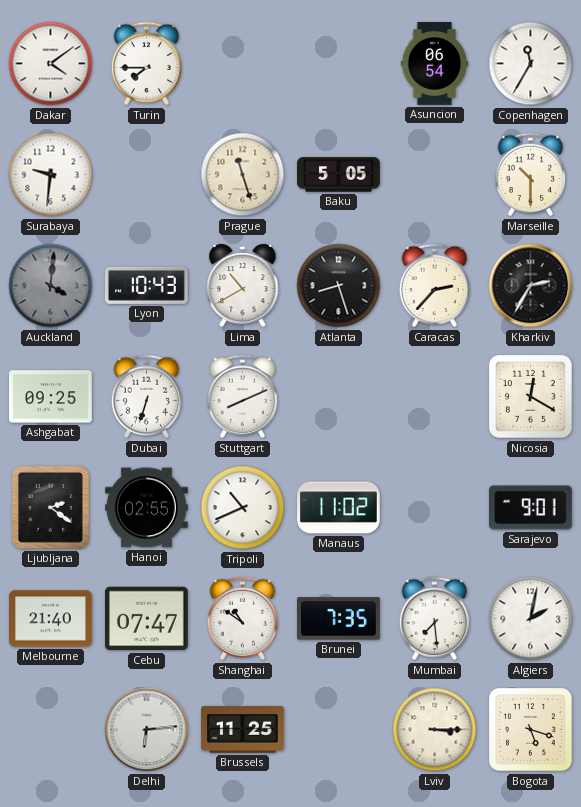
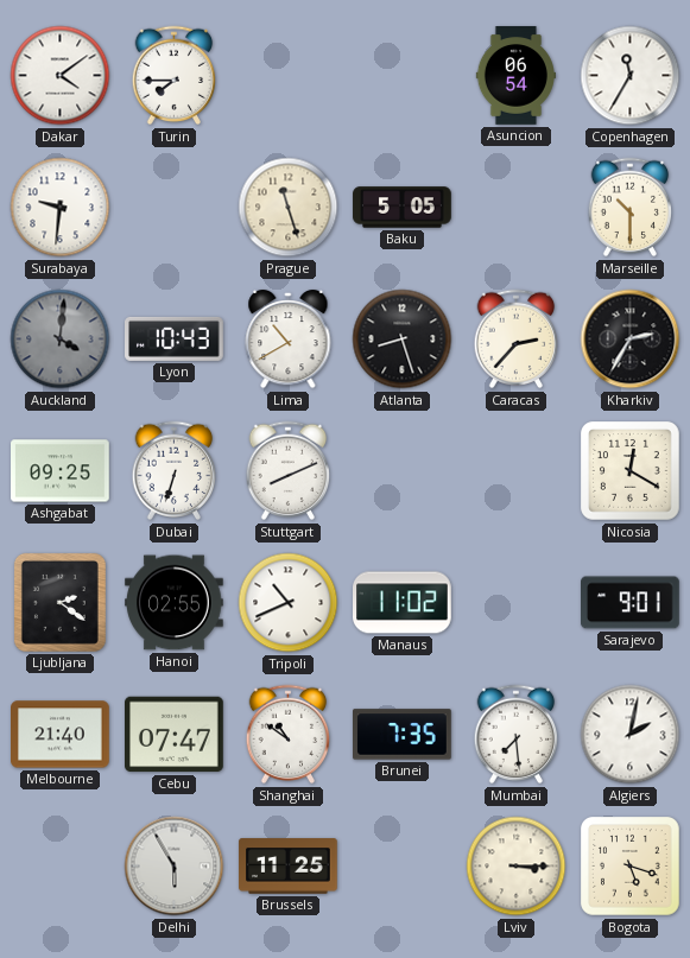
Delhi: 6:14 -> 5:55
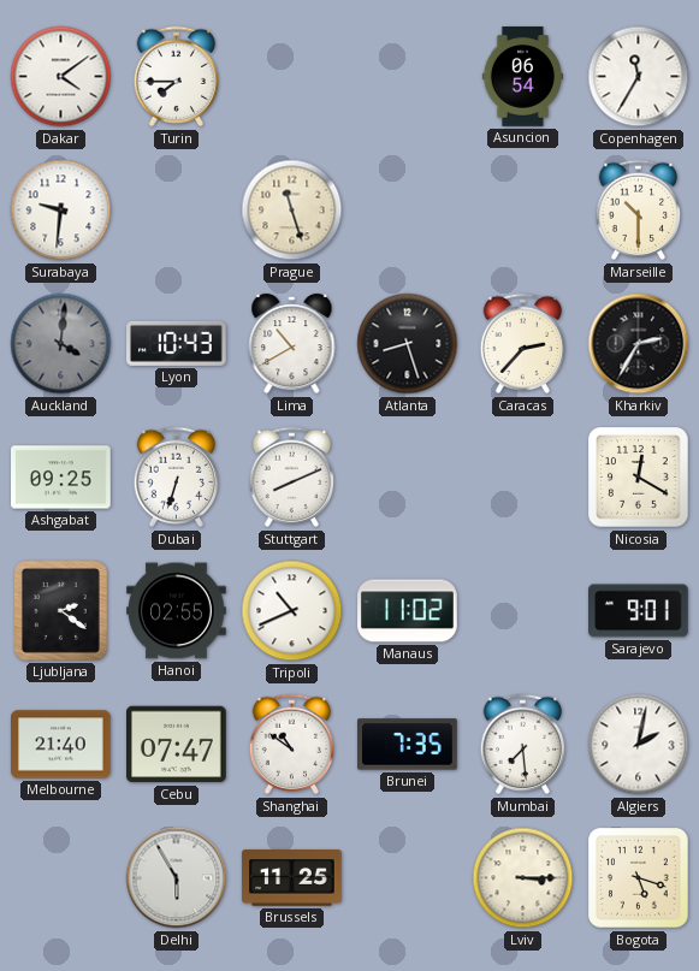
Baku: 5:05 -> none
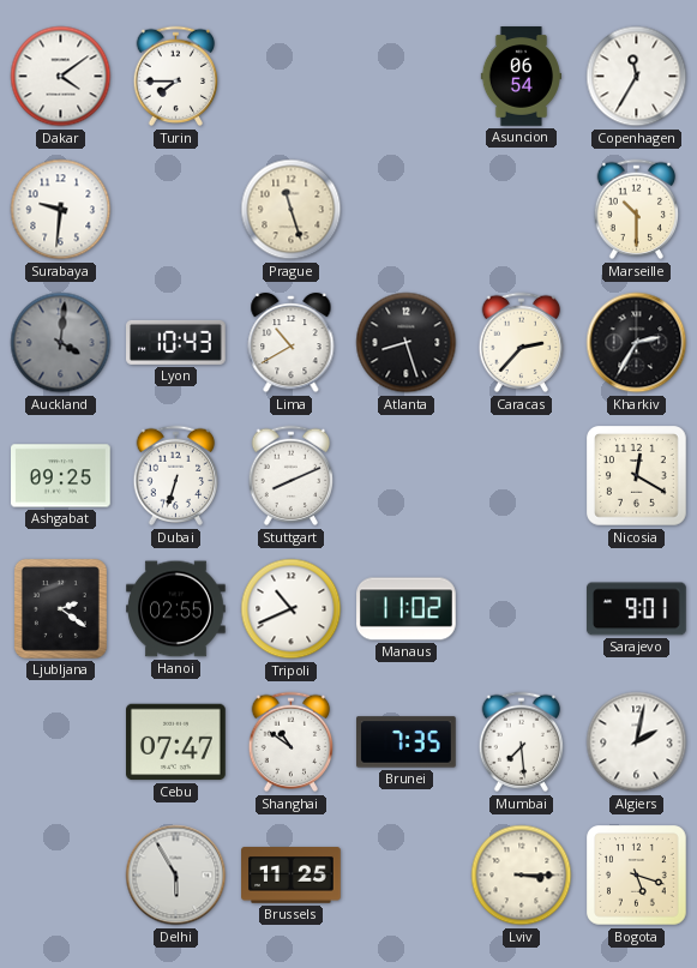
Melbourne: 21:40 -> none
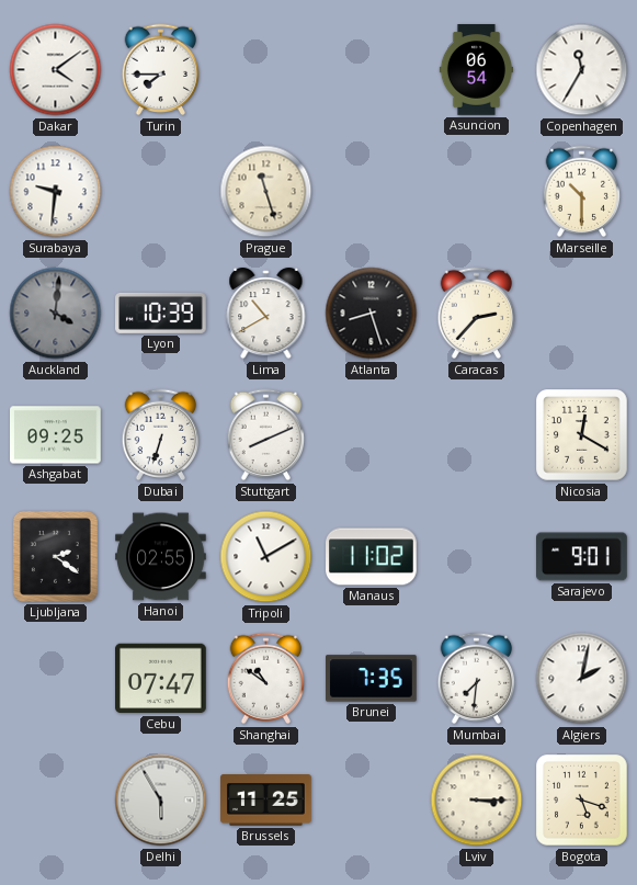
Lyon: 10:43 -> 10:39
Kharkiv: 2:35 -> none
Tripoli: 10:41 -> 11:10
Mumbai: 7:29 -> 7:31
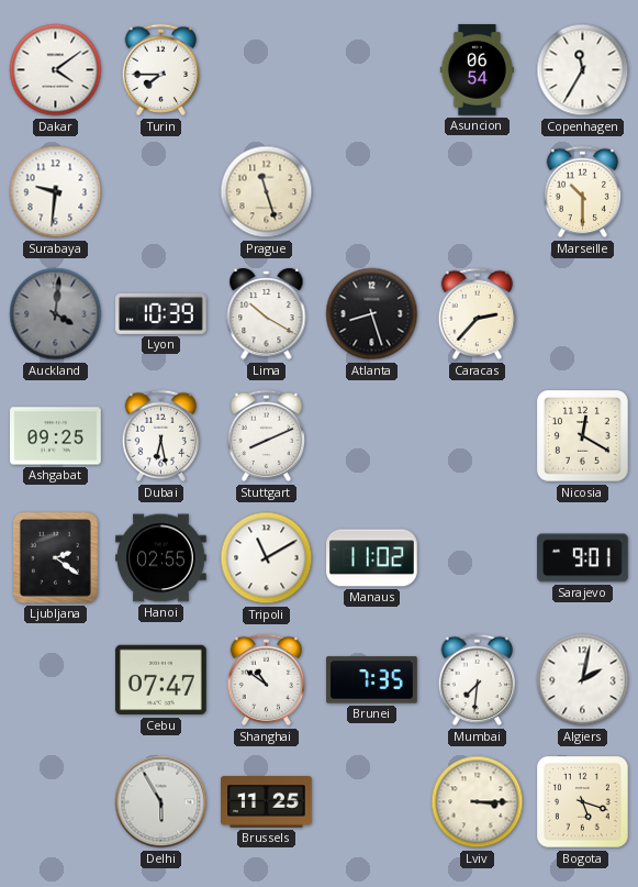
Lima: 10:40 -> 10:20
Dubai: 6:33 -> 6:28
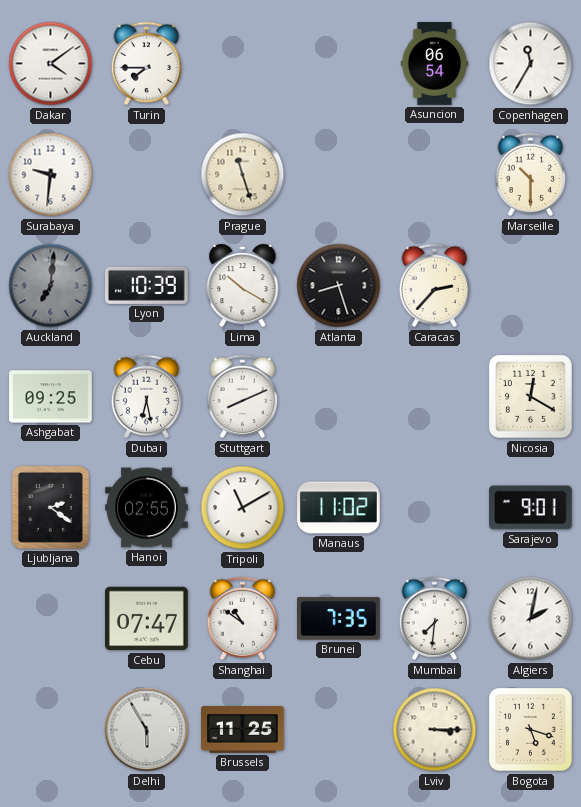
Auckland: 4:01 -> 7:01
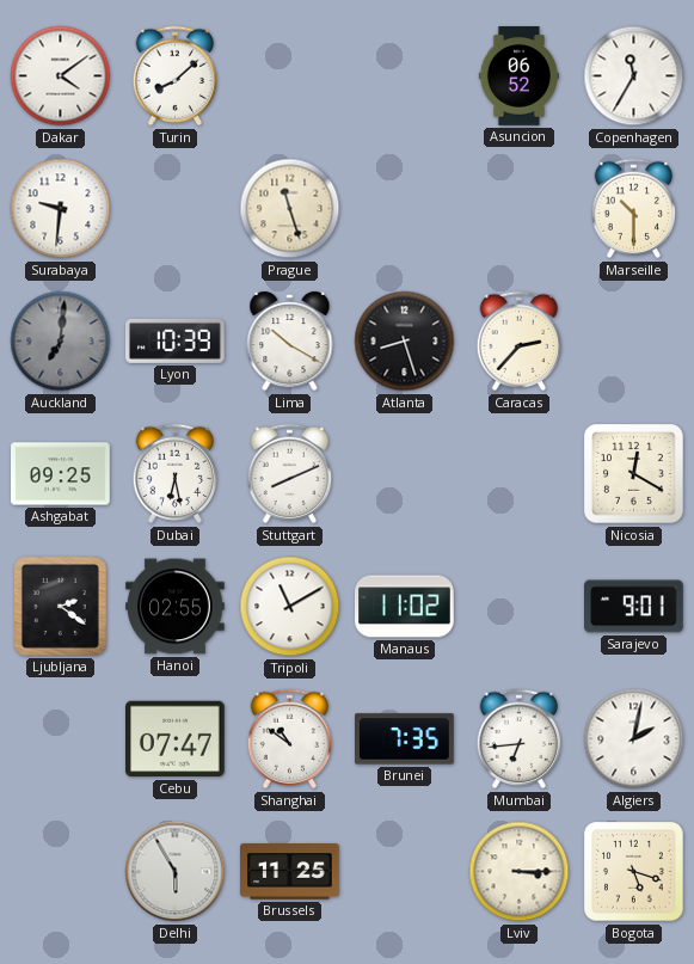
Turin: 7:45 -> 8:08
Asuncion: 06:54 -> 06:52
Mumbai: 7:31 -> 6:44
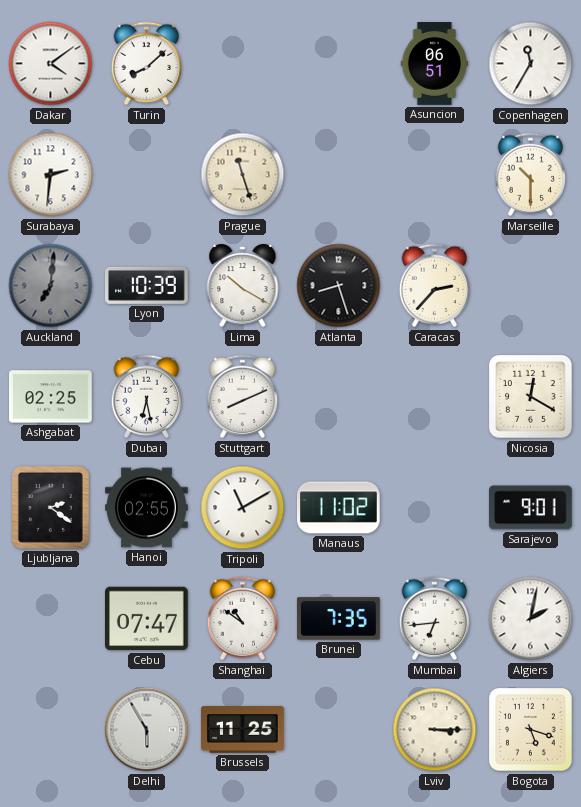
Asuncion: 06:52 -> 06:51
Surabaya: 9:31 -> 2:31
Ashgabat: 09:25 -> 02:25
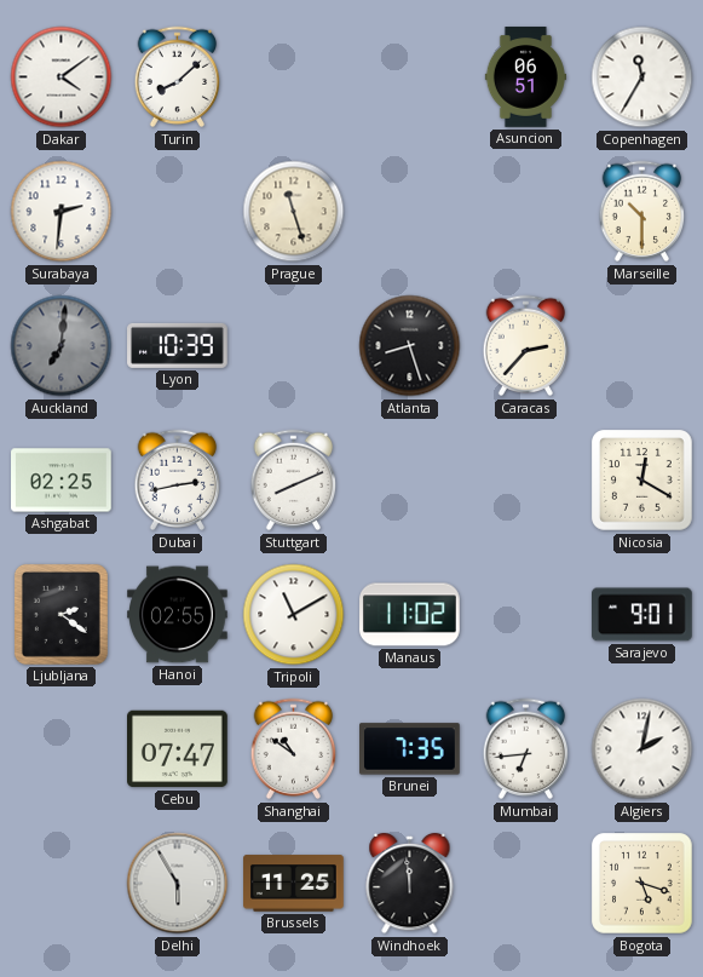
Lima: 10:20 -> none
Dubai: 6:28 -> 2:43
Windhoek: none -> 11:59
Lviv: 3:15 -> none
